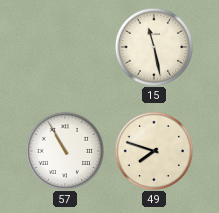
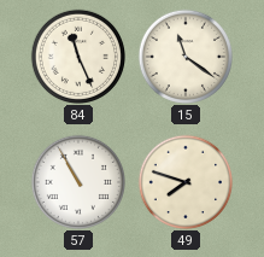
84: none -> 11:26
15: 11:28 -> 11:21
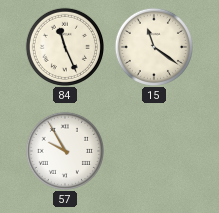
57: 10:55 -> 9:55
49: 7:48 -> none
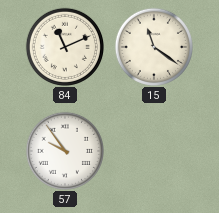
84: 11:26 -> 11:11
57: 9:55 -> 9:54
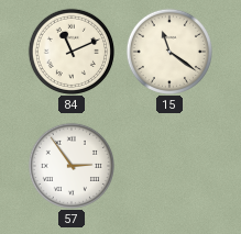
57: 9:54 -> 2:54
